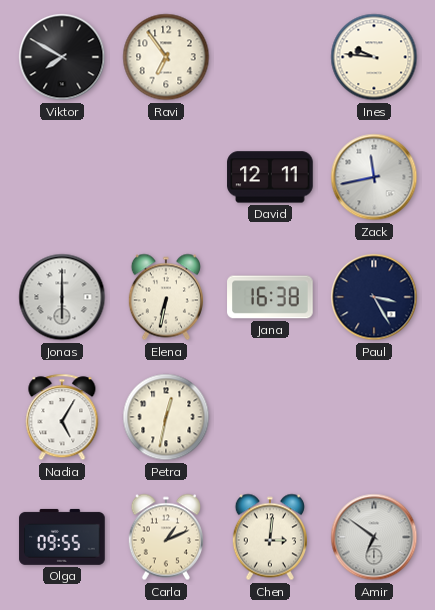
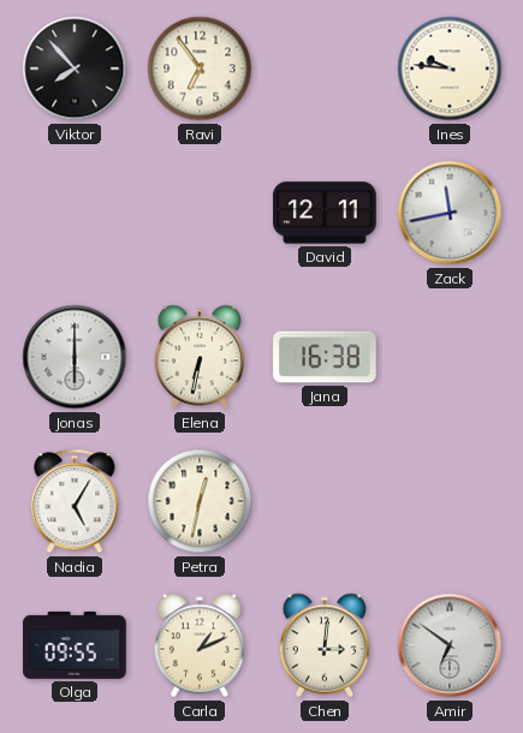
Viktor: 7:50 -> 7:53
Paul: 3:25 -> none
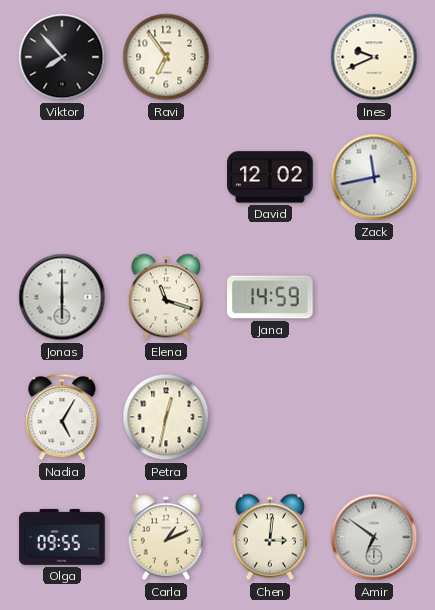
Ines: 9:46 -> 9:41
David: 12:11 -> 12:02
Elena: 6:32 -> 11:18
Jana: 16:38 -> 14:59
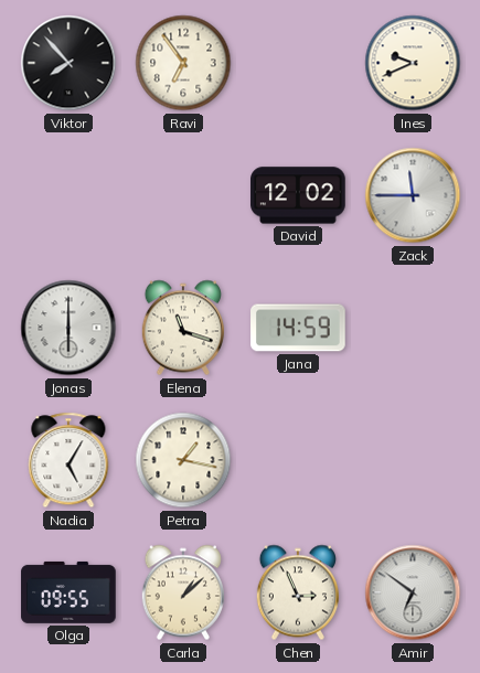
Zack: 11:43 -> 11:45
Petra: 12:32 -> 1:17
Carla: 1:11 -> 1:08
Chen: 3:01 -> 2:56
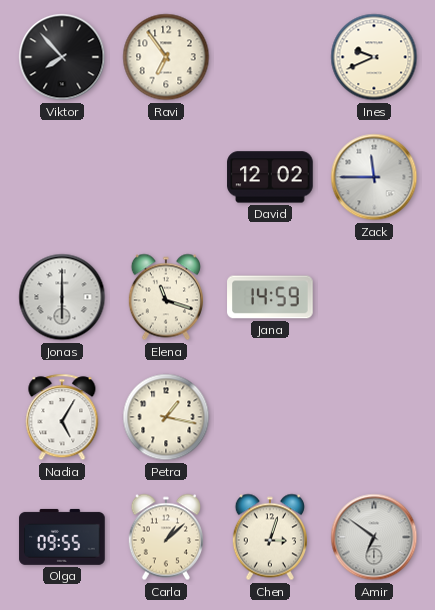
Chen: 2:56 -> 3:03
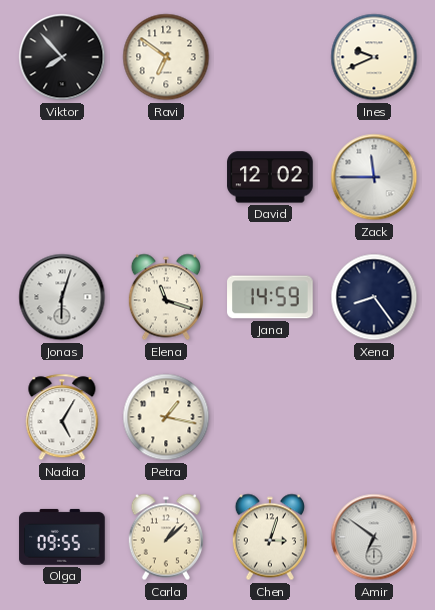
Ravi: 6:54 -> 6:51
Jonas: 6:00 -> 6:03
Xena: none -> 8:24
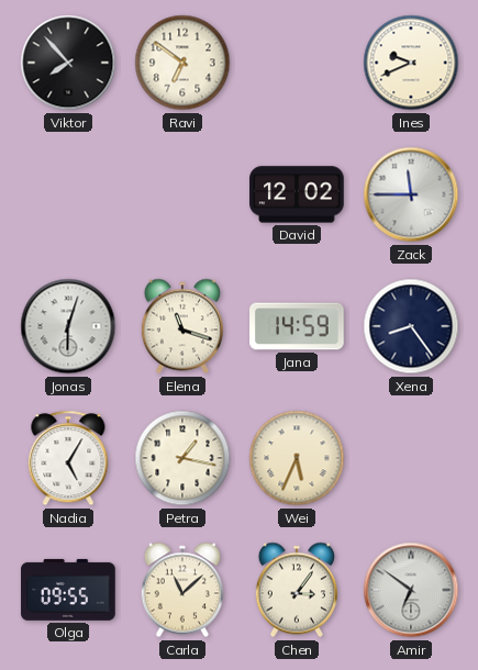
Wei: none -> 5:34
Carla: 1:08 -> 11:08
Chen: 3:03 -> 3:06
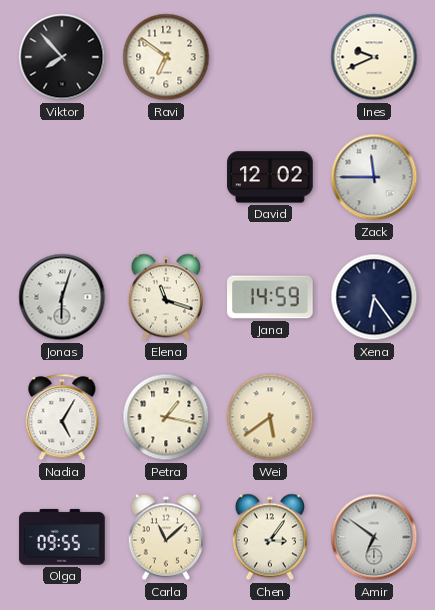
Xena: 8:24 -> 6:24
Wei: 5:34 -> 5:39
